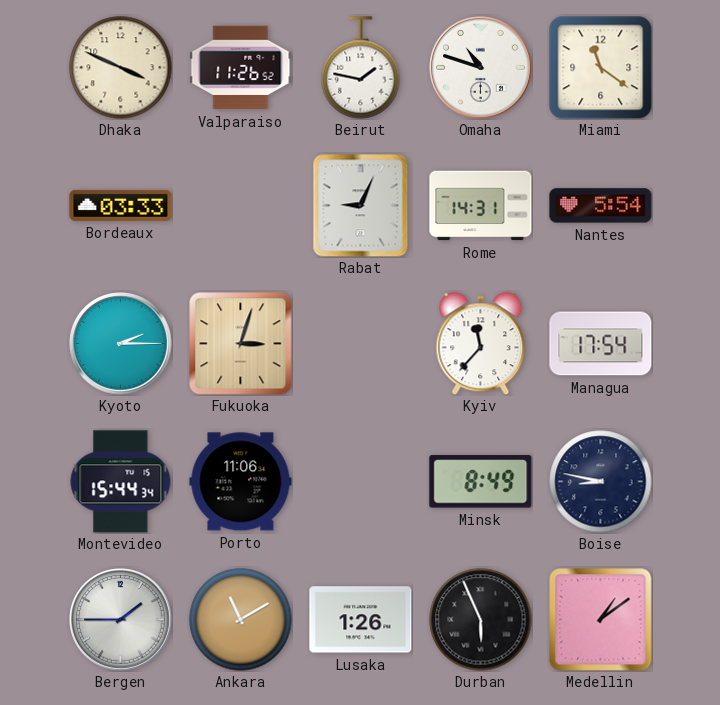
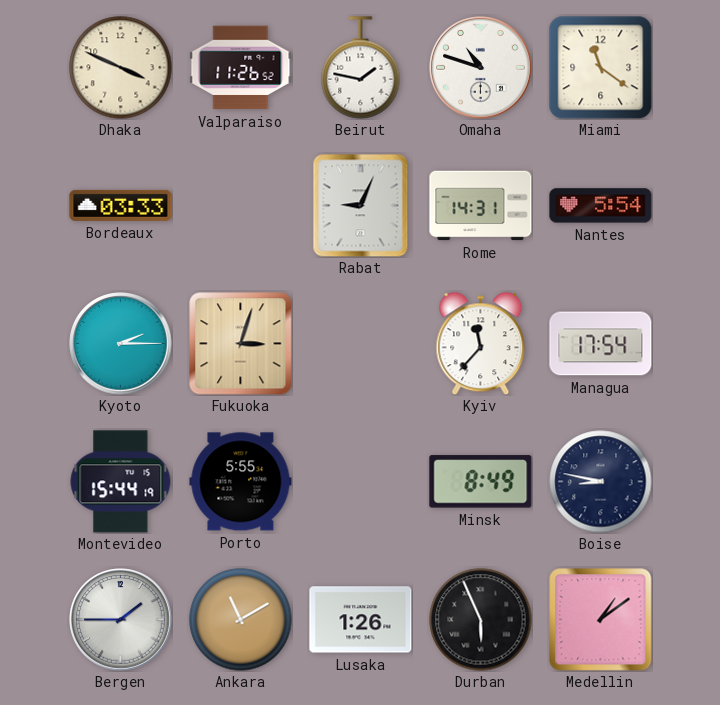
Montevideo: 15:44:34 -> 15:44:19
Porto: 11:06 -> 5:55
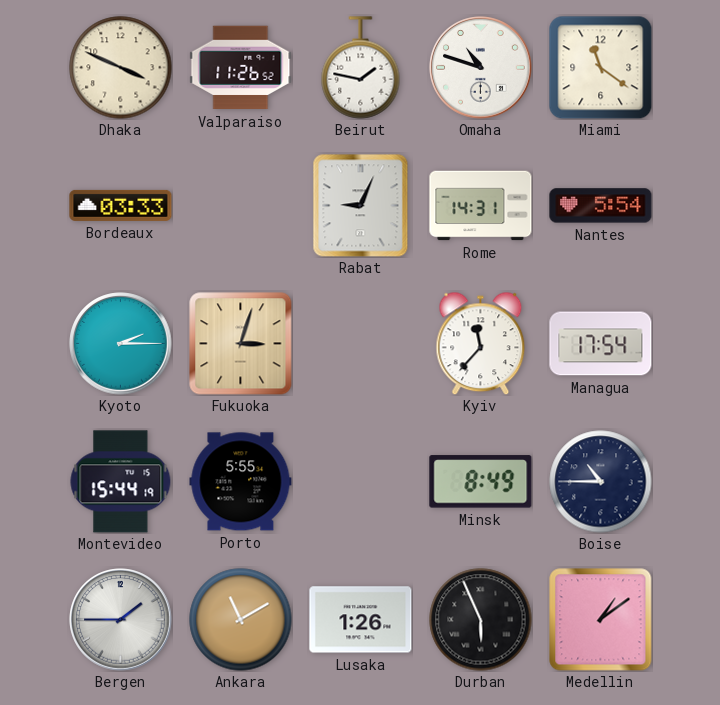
Boise: 8:47 -> 10:45
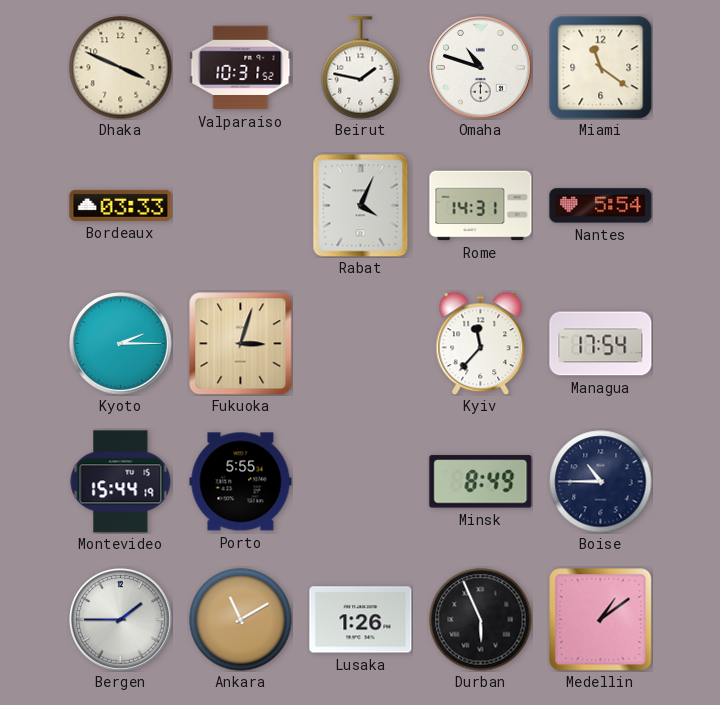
Valparaiso: 11:26 -> 10:31
Rabat: 9:04 -> 4:04
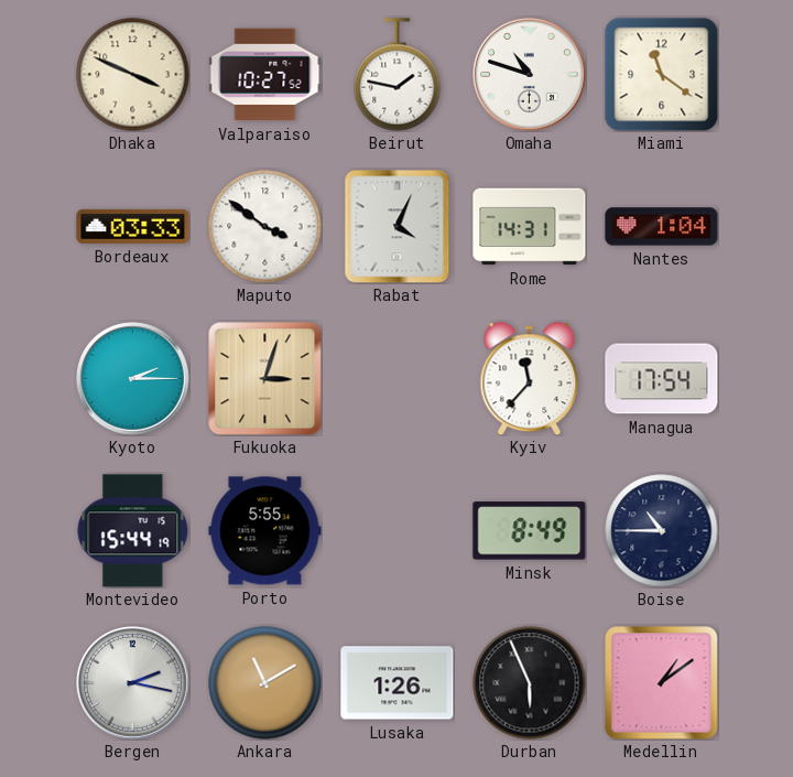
Valparaiso: 10:31 -> 10:27
Maputo: none -> 3:51
Nantes: 5:54 -> 1:04
Bergen: 1:45 -> 2:17
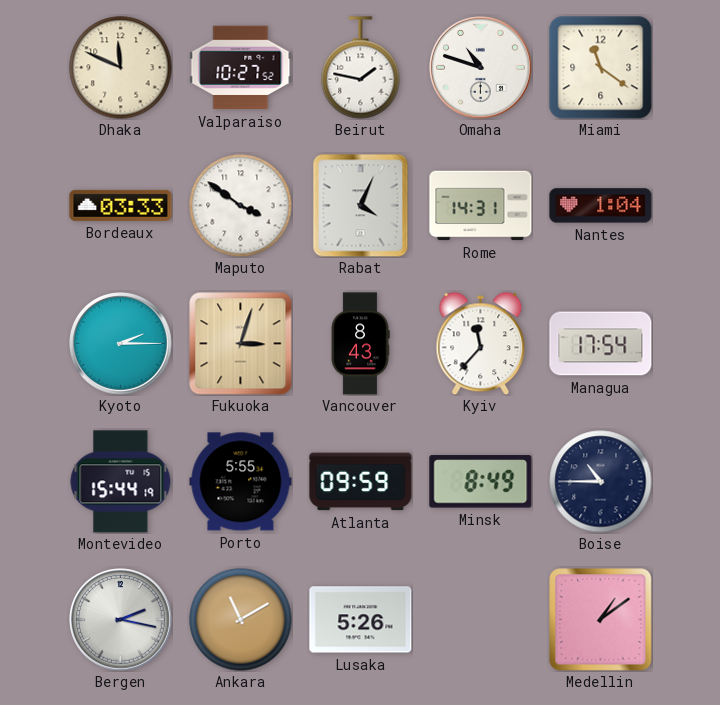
Dhaka: 3:49 -> 11:49
Vancouver: none -> 8:43
Atlanta: none -> 09:59
Lusaka: 1:26 -> 5:26
Durban: 5:56 -> none
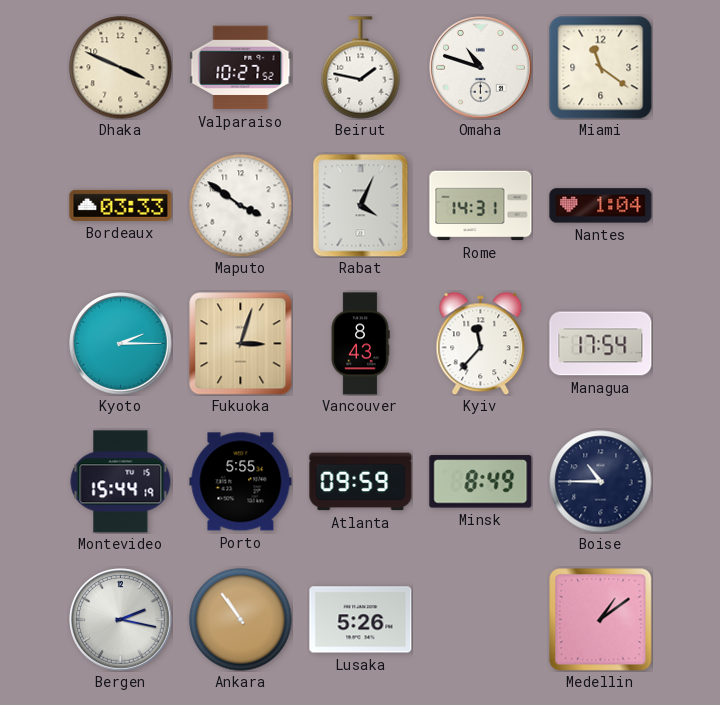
Dhaka: 11:49 -> 3:49
Ankara: 11:10 -> 10:54
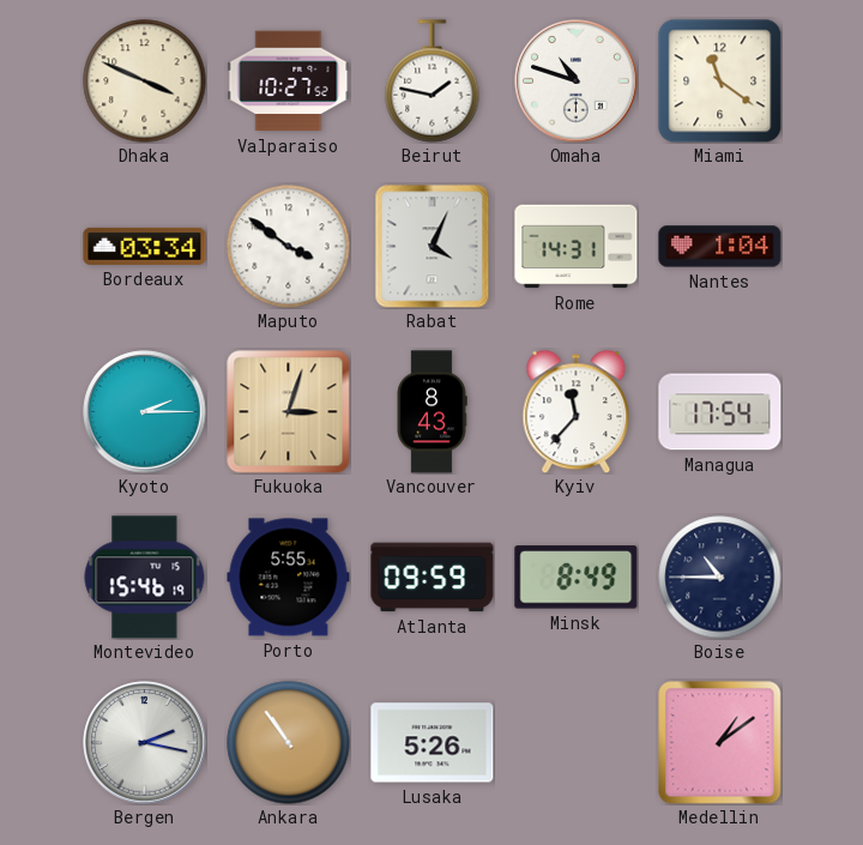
Bordeaux: 03:33 -> 03:34
Montevideo: 15:44 -> 15:46
